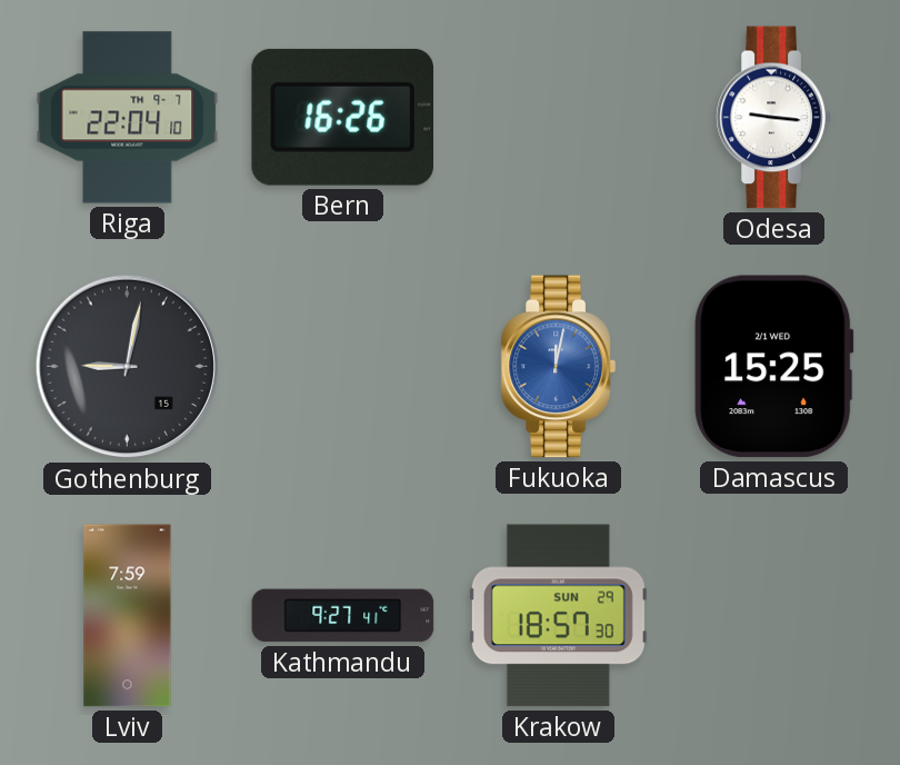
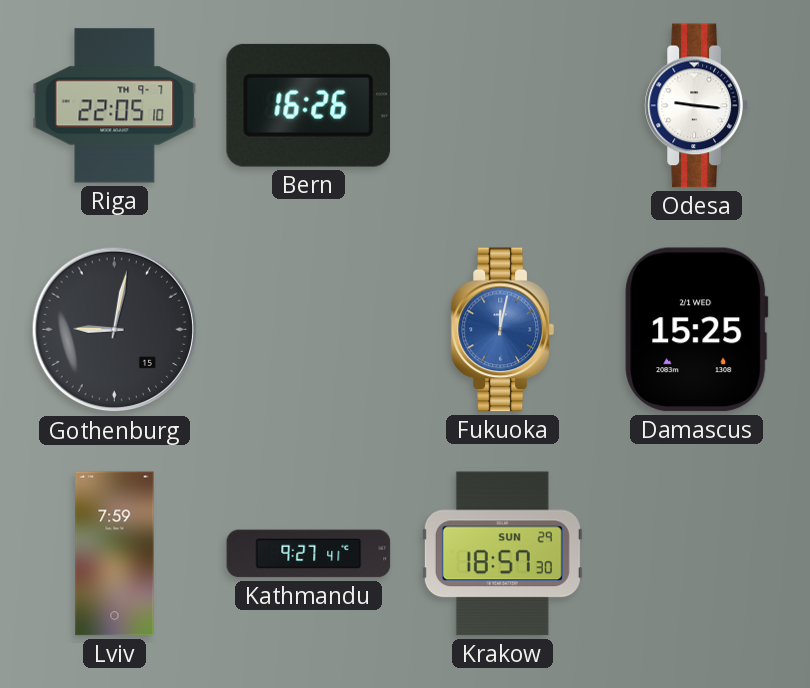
Riga: 22:04 -> 22:05
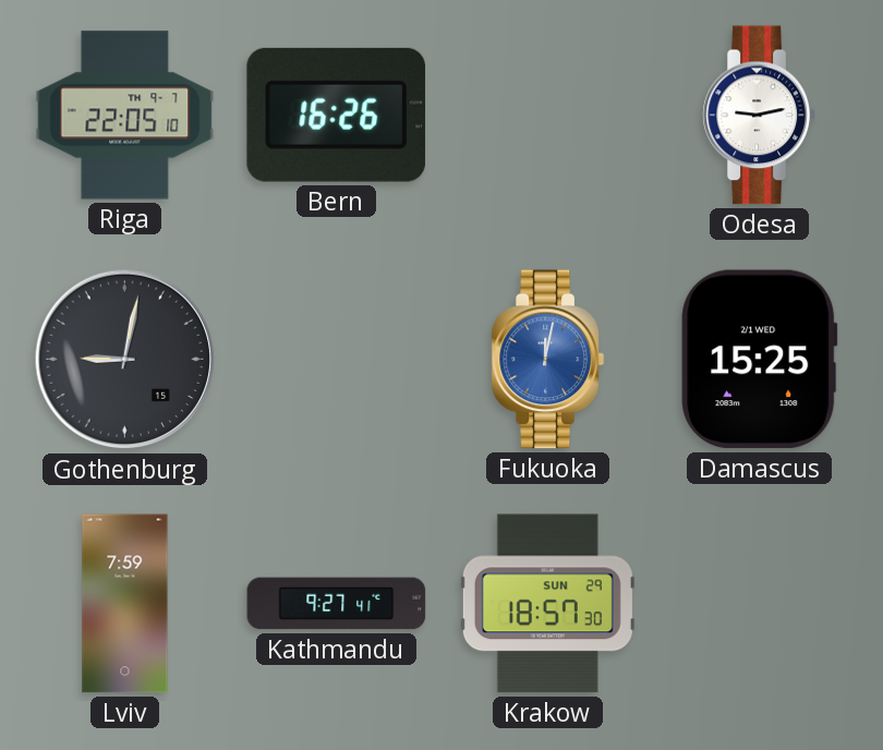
Odesa: 9:16 -> 9:13
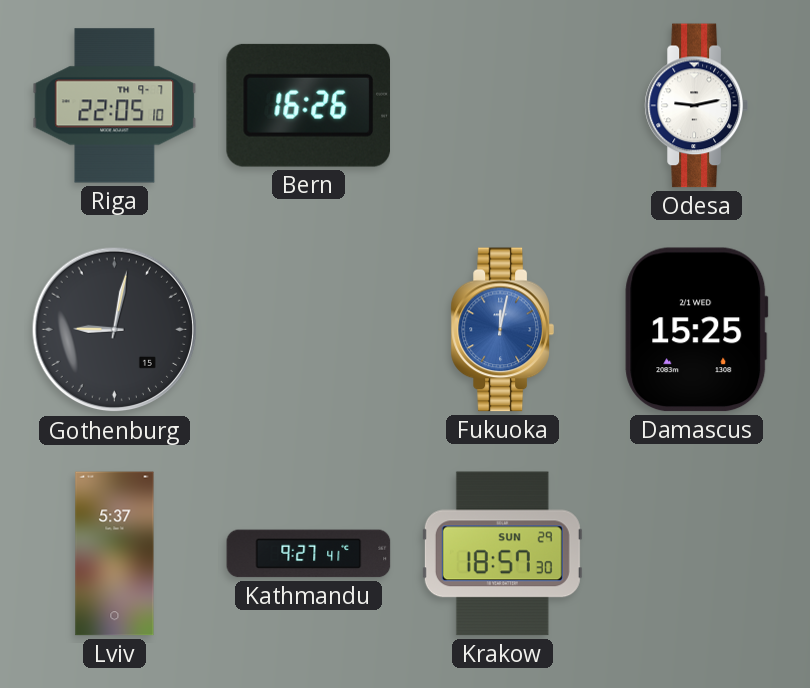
Lviv: 7:59 -> 5:37
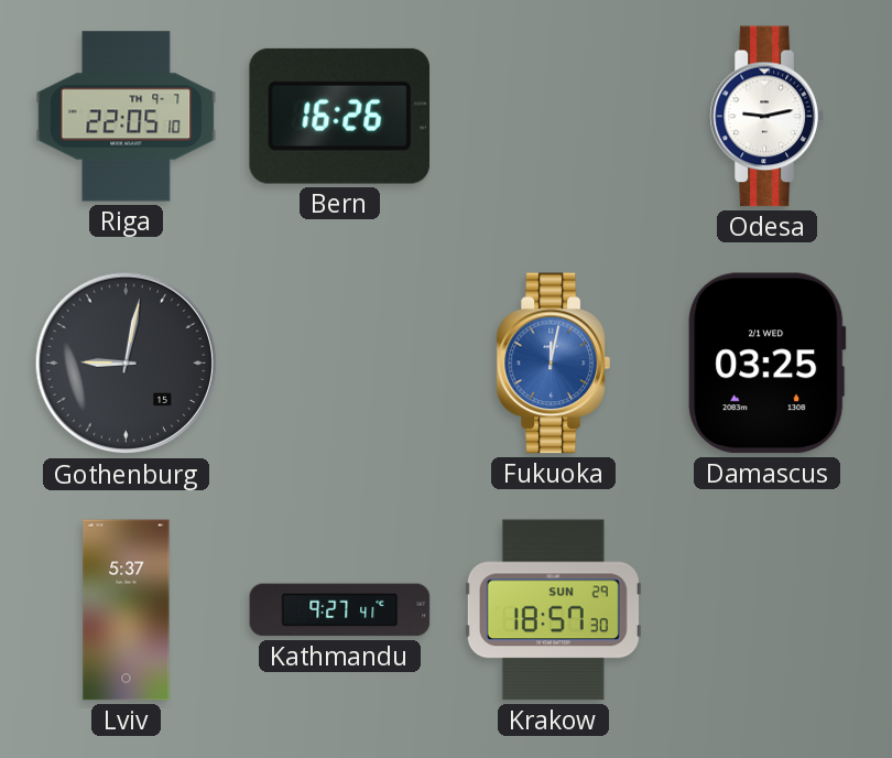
Damascus: 15:25 -> 03:25
